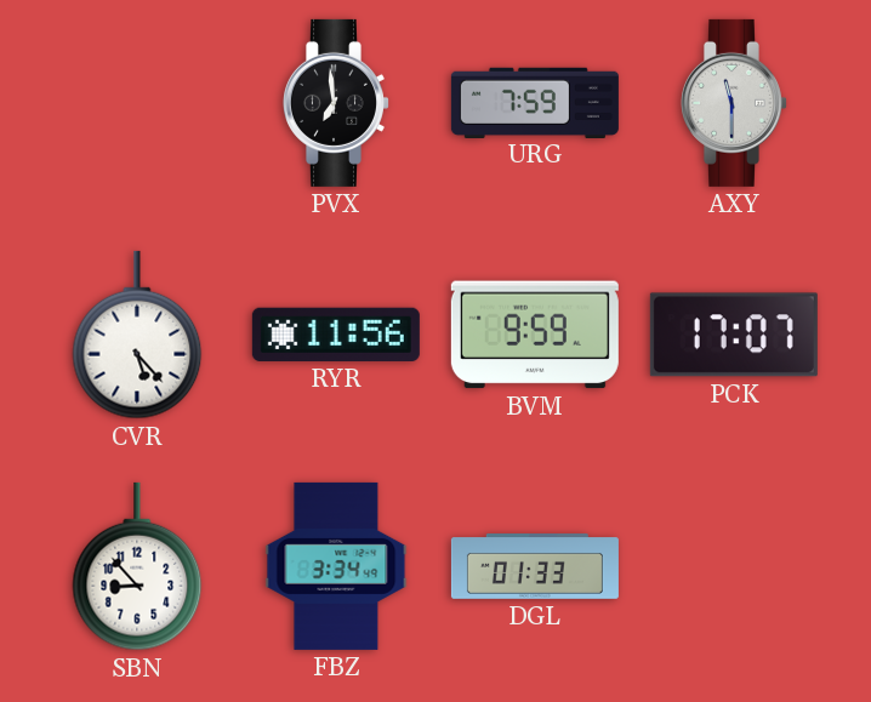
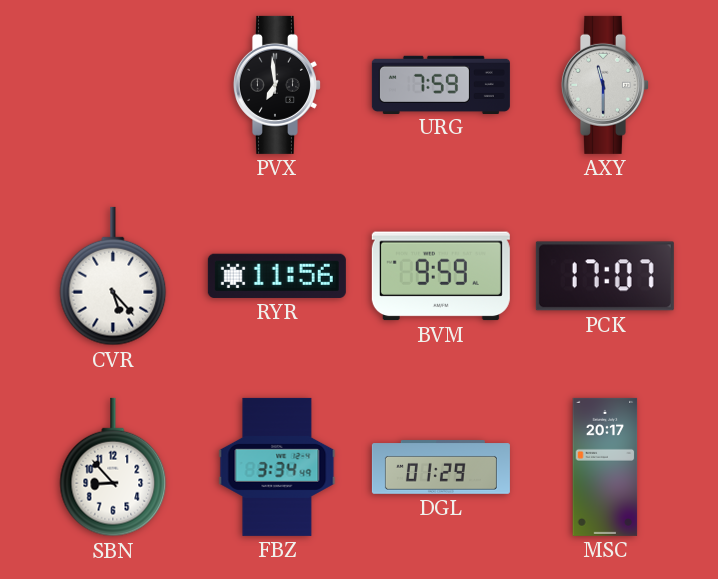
DGL: 01:33 -> 01:29
MSC: none -> 20:17
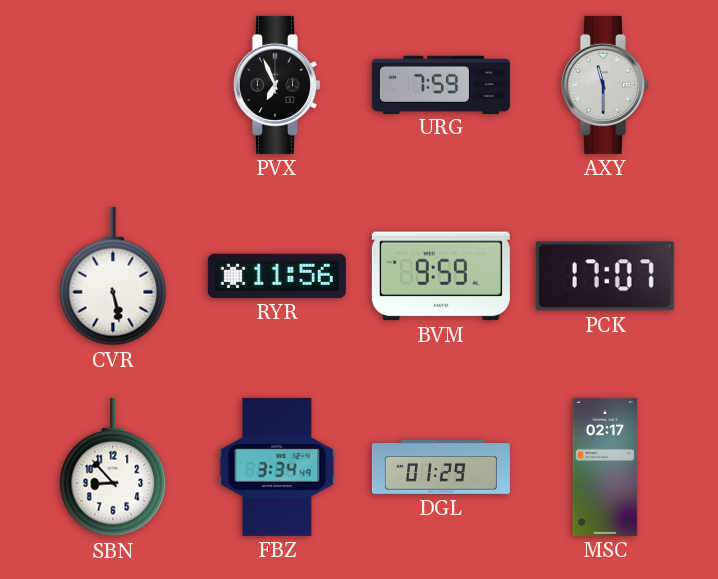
PVX: 6:59 -> 6:56
CVR: 5:23 -> 5:28
MSC: 20:17 -> 02:17
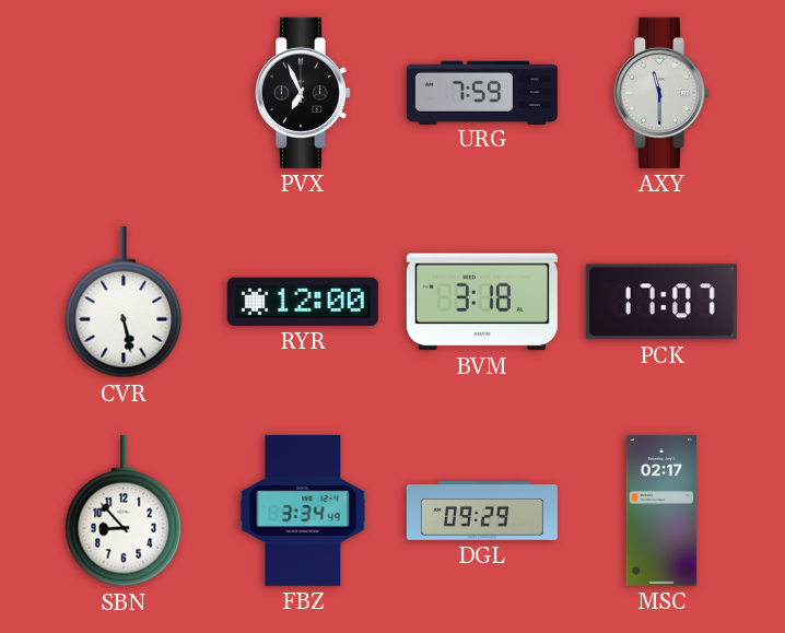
RYR: 11:56 -> 12:00
BVM: 9:59 -> 3:18
DGL: 01:29 -> 09:29
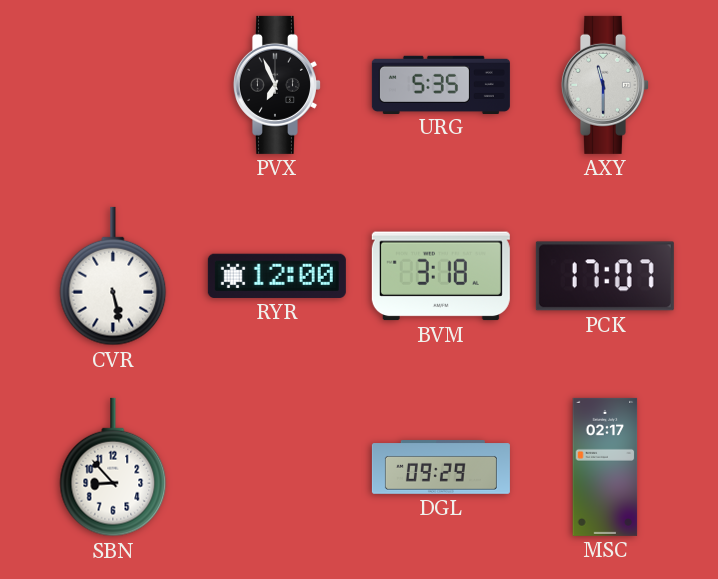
URG: 7:59 -> 5:35
FBZ: 3:34 -> none
